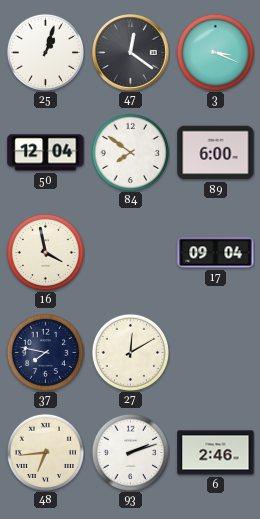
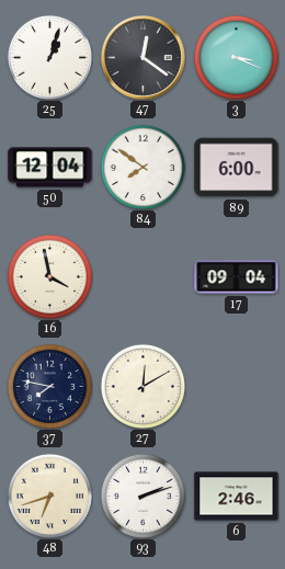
48: 6:44 -> 6:42
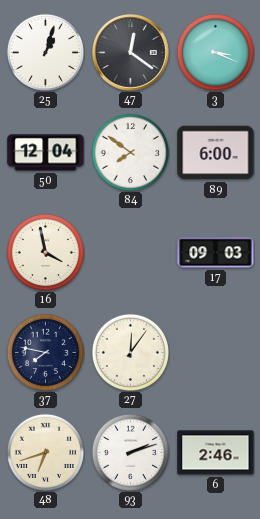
17: 09:04 -> 09:03
27: 12:10 -> 12:06
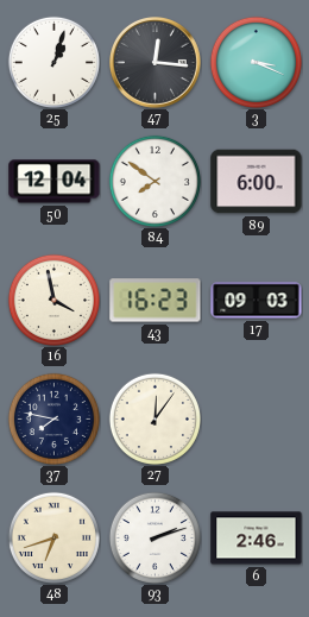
47: 12:21 -> 12:16
43: none -> 16:23
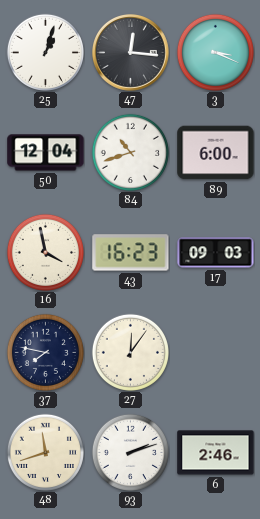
84: 7:51 -> 10:42
48: 6:42 -> 11:42
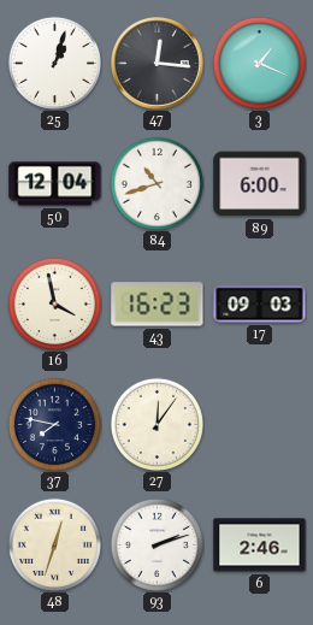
3: 3:19 -> 1:19
48: 11:42 -> 12:33
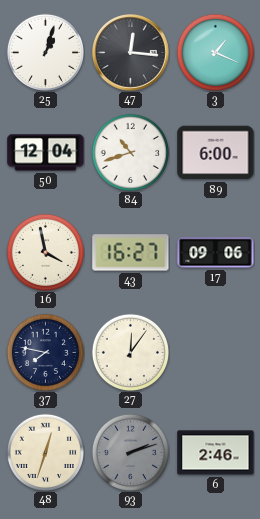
43: 16:23 -> 16:27
17: 09:03 -> 09:06
93 dial: white -> grey
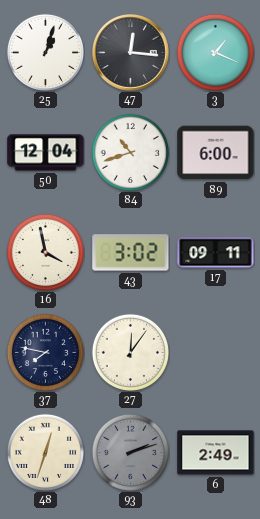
43: 16:27 -> 3:02
17: 09:06 -> 09:11
6: 2:46 -> 2:49
